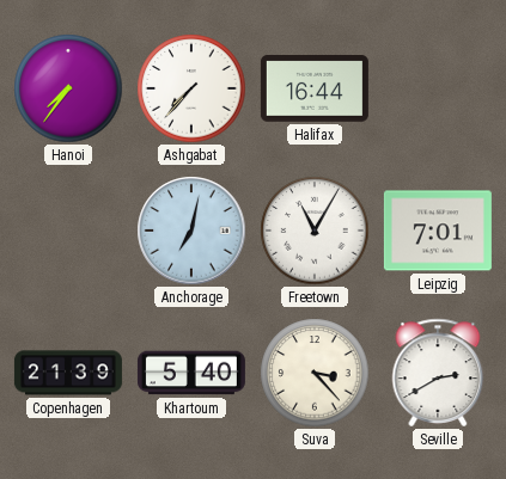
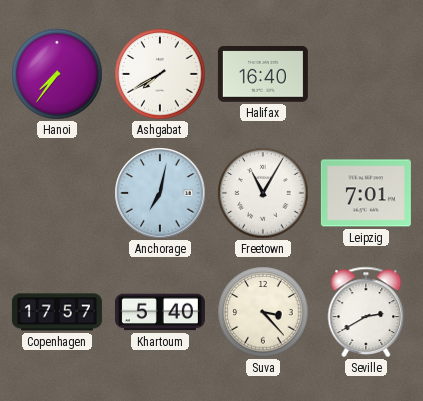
Ashgabat: 7:37 -> 7:40
Halifax: 16:44 -> 16:40
Copenhagen: 21:39 -> 17:57
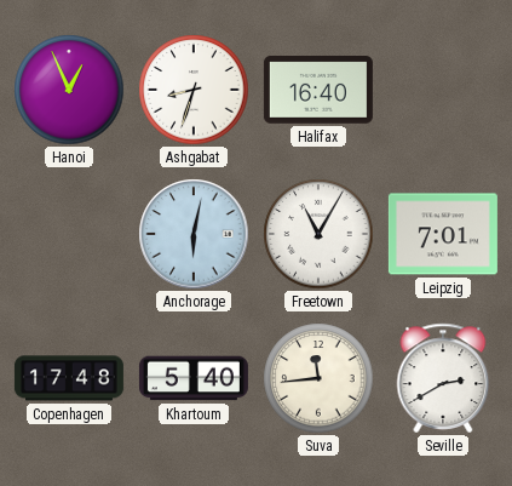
Hanoi: 7:36 -> 12:56
Ashgabat: 7:40 -> 8:33
Anchorage: 7:02 -> 6:02
Copenhagen: 17:57 -> 17:48
Suva: 3:23 -> 11:44
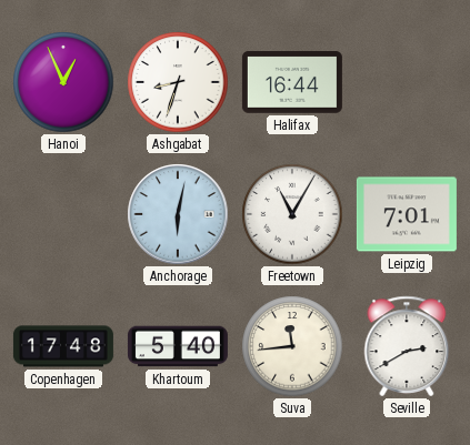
Halifax: 16:40 -> 16:44
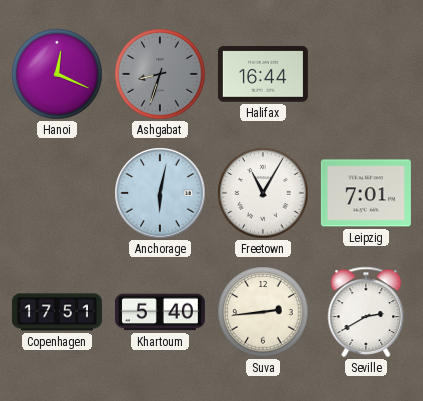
Hanoi: 12:56 -> 12:19
Ashgabat dial: white -> grey
Copenhagen: 17:48 -> 17:51
Suva: 11:44 -> 2:44
